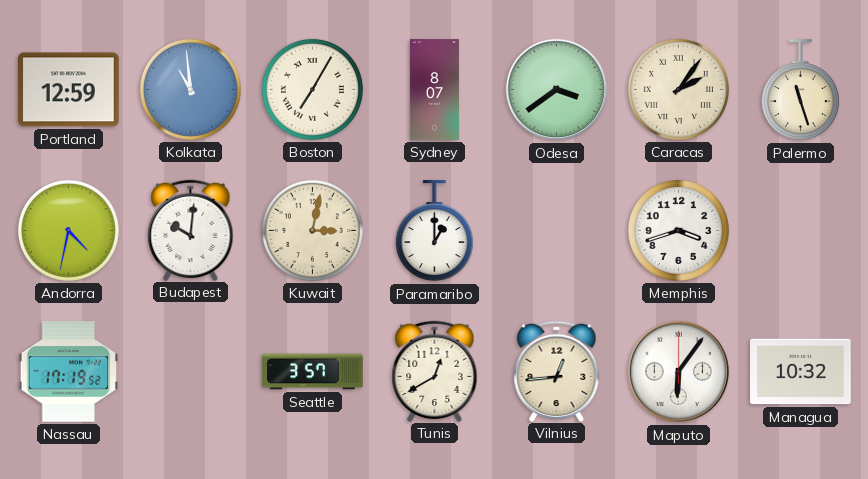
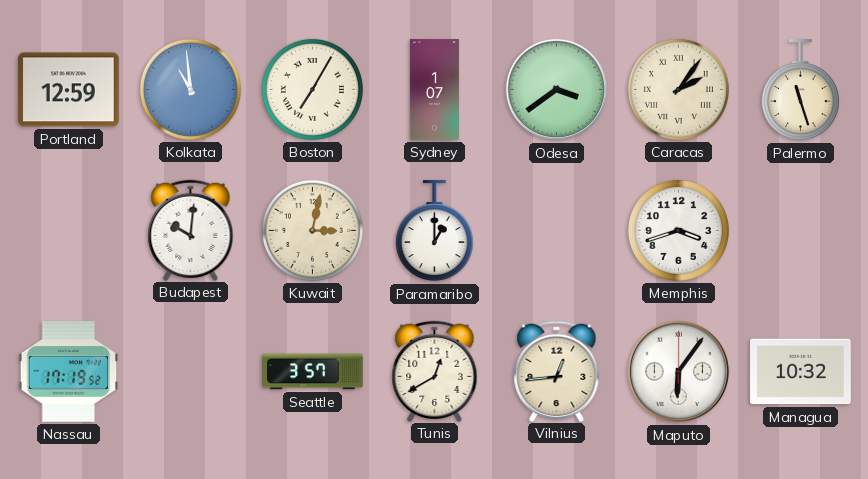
Sydney: 8:07 -> 1:07
Andorra: 4:32 -> none
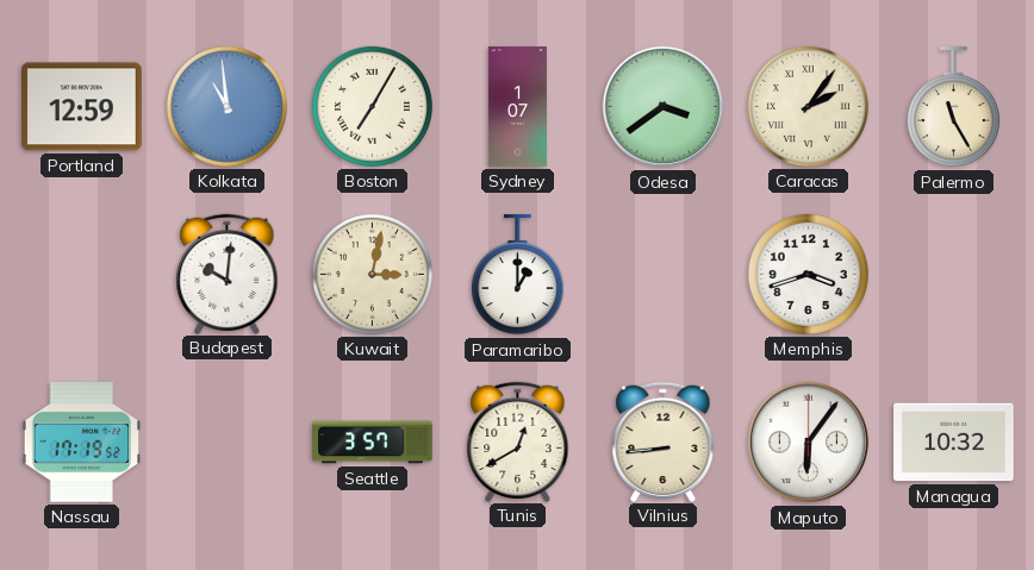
Palermo: 11:27 -> 11:25
Vilnius: 12:44 -> 8:44
